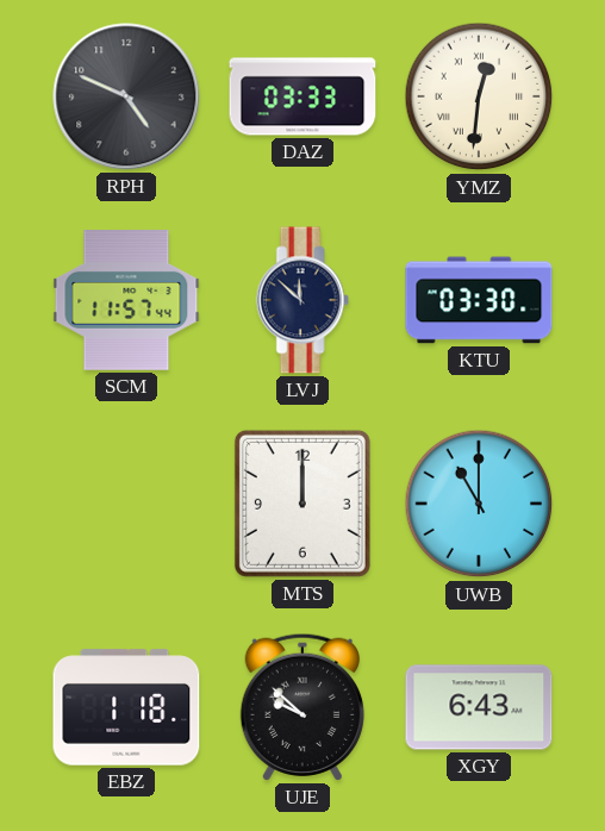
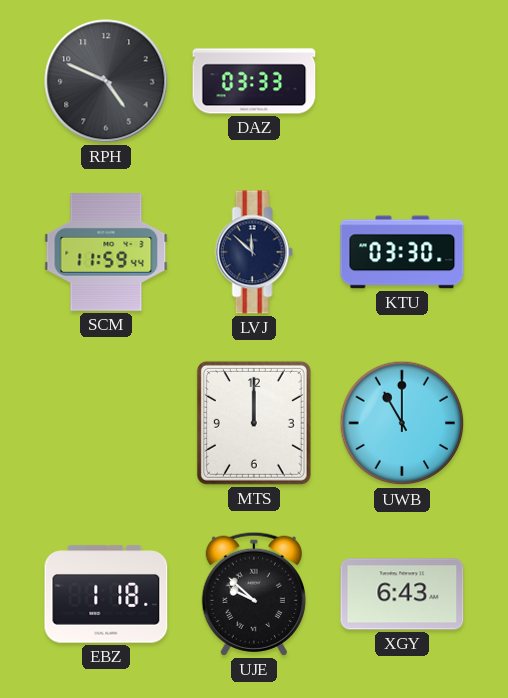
YMZ: 12:31 -> none
SCM: 11:57 -> 11:59
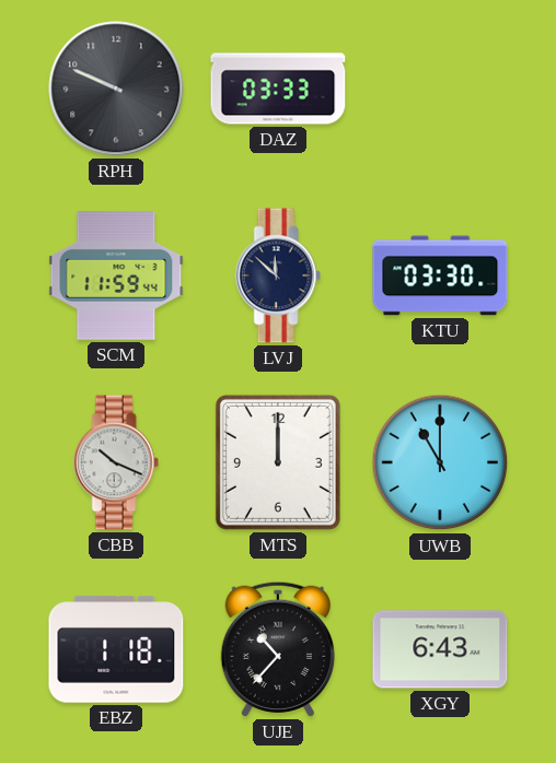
RPH: 4:49 -> 9:49
CBB: none -> 10:19
UJE: 9:52 -> 10:37
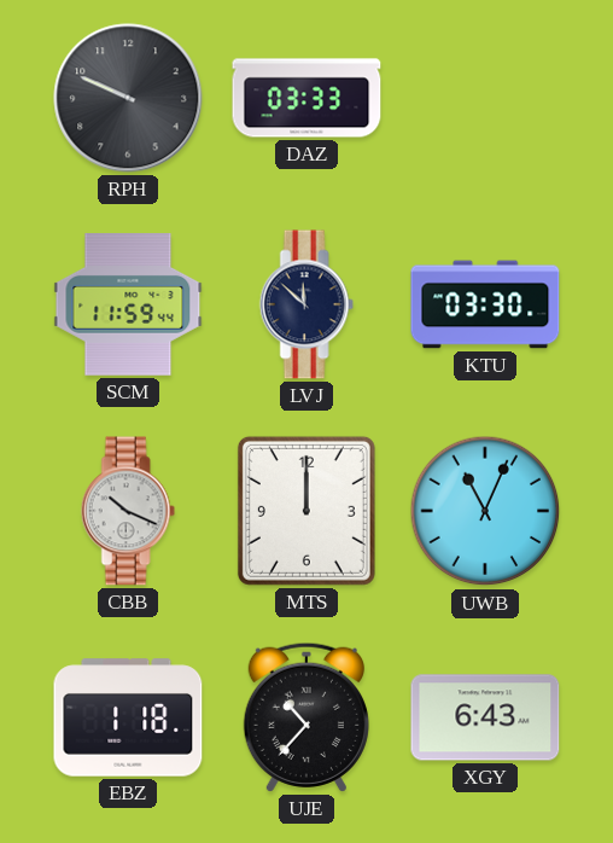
UWB: 11:00 -> 11:04
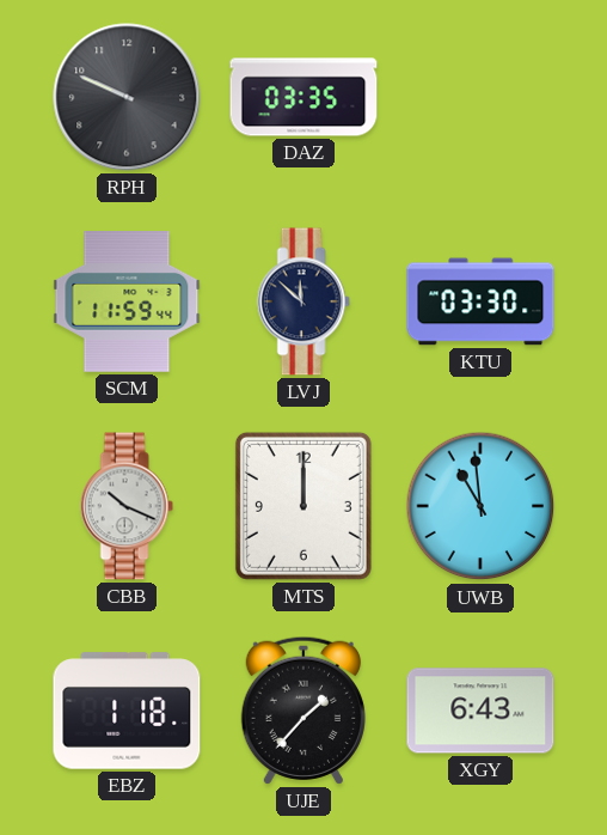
DAZ: 03:33 -> 03:35
UWB: 11:04 -> 10:59
UJE: 10:37 -> 1:37
